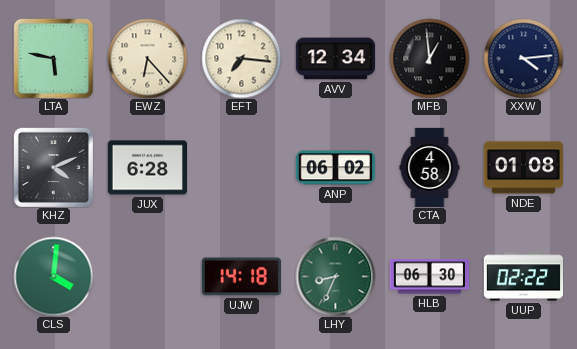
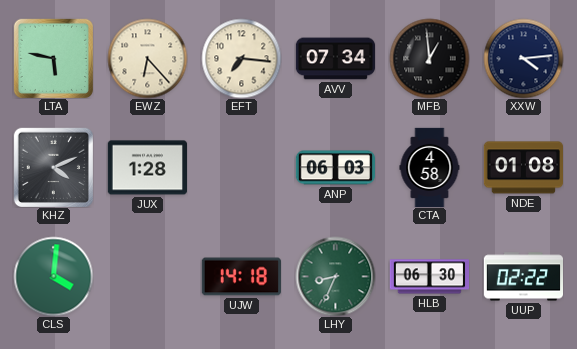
AVV: 12:34 -> 07:34
JUX: 6:28 -> 1:28
ANP: 06:02 -> 06:03
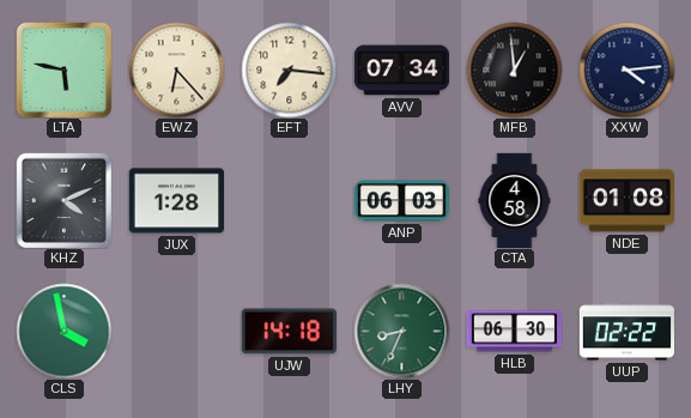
CLS: 4:01 -> 3:58
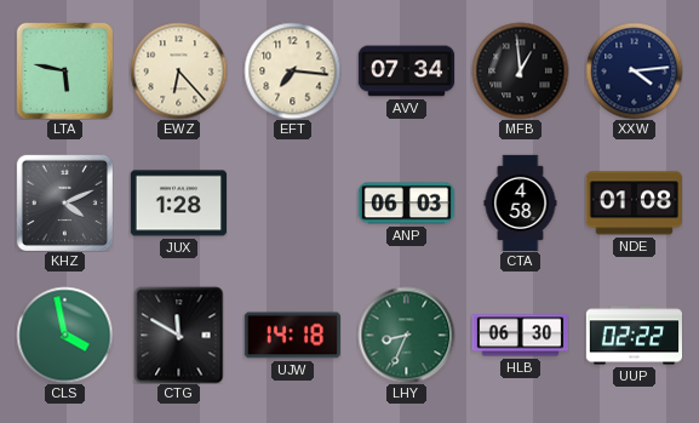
CTG: none -> 11:50
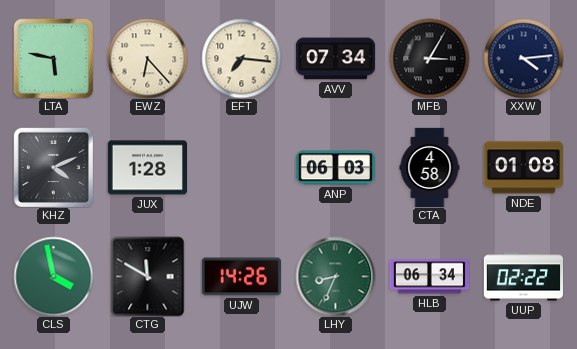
MFB: 12:59 -> 3:05
UJW: 14:18 -> 14:26
HLB: 06:30 -> 06:34
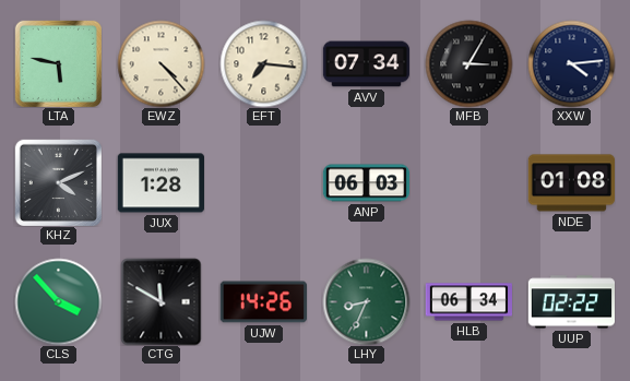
EWZ: 6:23 -> 4:23
CTA: 4:58 -> none
CLS: 3:58 -> 3:53
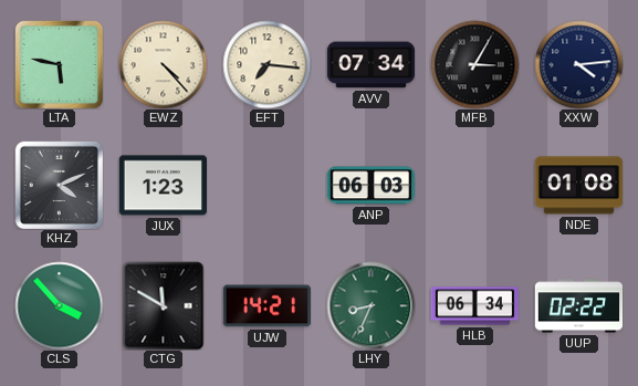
JUX: 1:28 -> 1:23
UJW: 14:26 -> 14:21
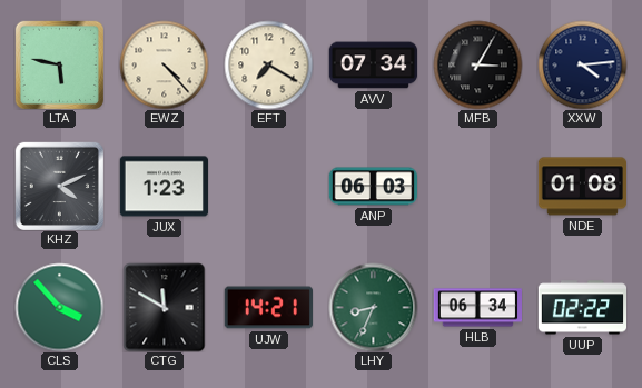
EFT: 7:16 -> 7:20
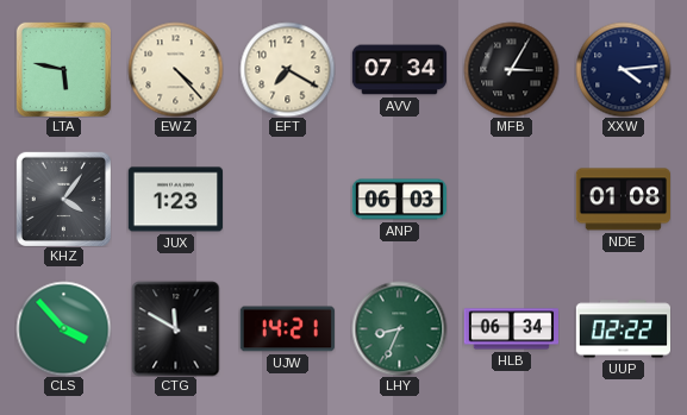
KHZ: 4:11 -> 4:06
